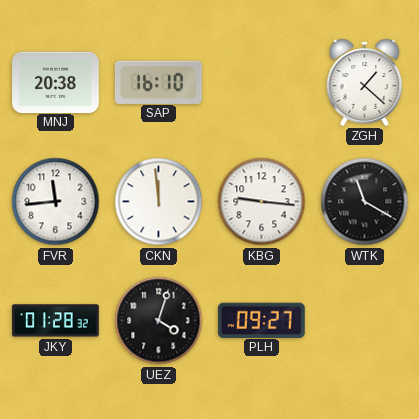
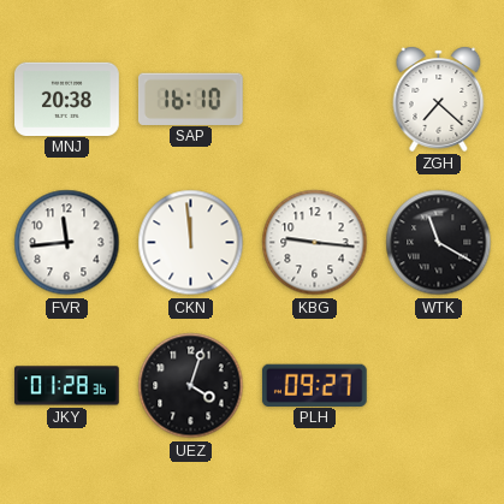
ZGH: 1:22 -> 7:22
JKY: 01:28:32 -> 01:28:36
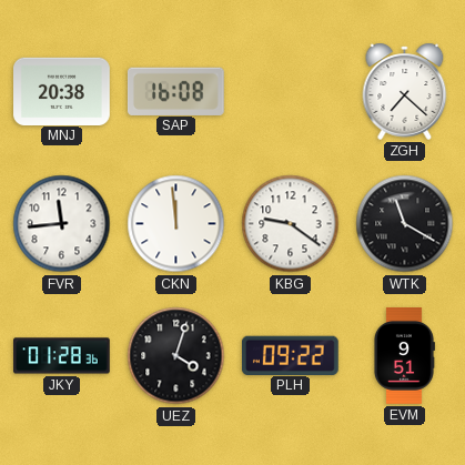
SAP: 16:10 -> 16:08
KBG: 9:16 -> 9:21
PLH: 09:27 -> 09:22
EVM: none -> 9:51
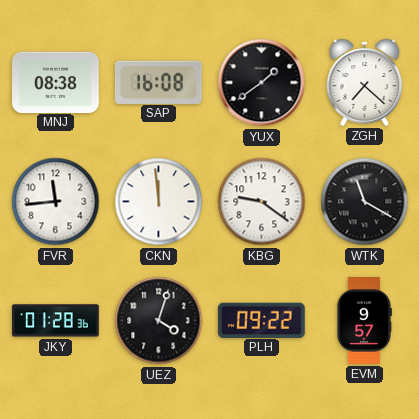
MNJ: 20:38 -> 08:38
YUX: none -> 1:39
EVM: 9:51 -> 9:57
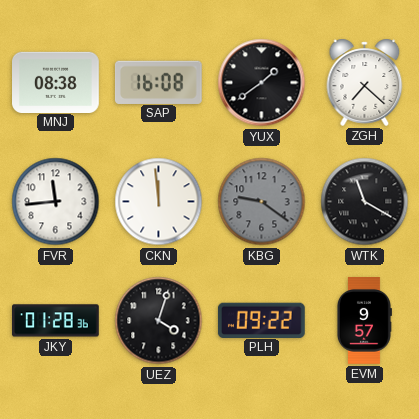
KBG dial: white -> grey
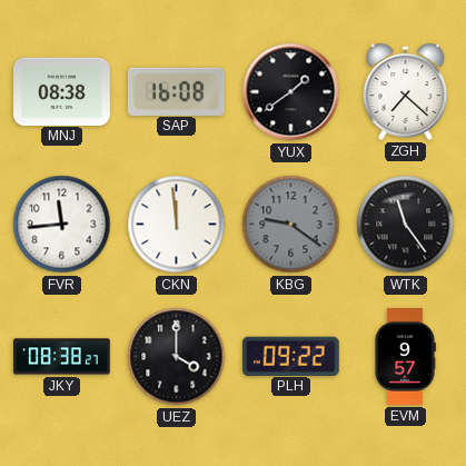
WTK: 11:20 -> 11:24
JKY: 01:28 -> 08:38
UEZ: 4:03 -> 4:00
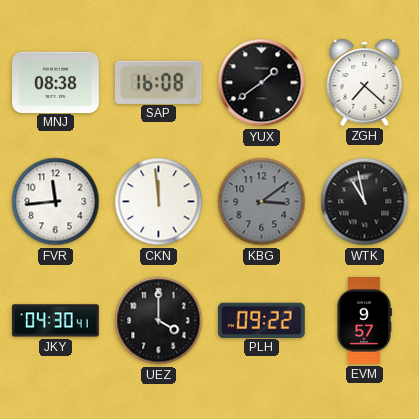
KBG: 9:21 -> 3:09
WTK: 11:24 -> 10:58
JKY: 08:38 -> 04:30
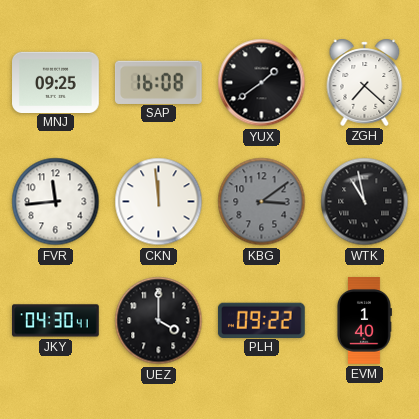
MNJ: 08:38 -> 09:25
EVM: 9:57 -> 1:40
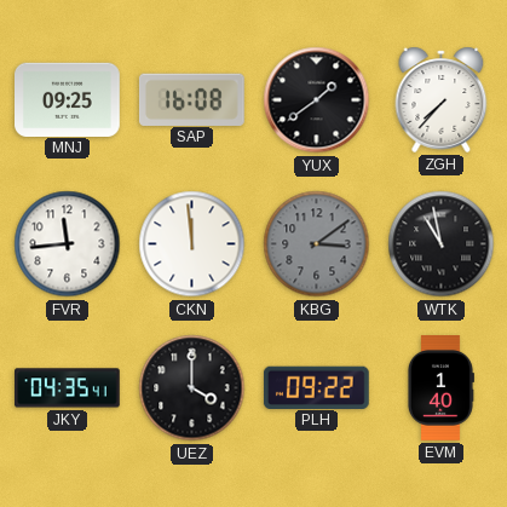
ZGH: 7:22 -> 7:37
JKY: 04:30 -> 04:35
